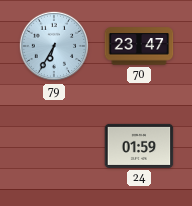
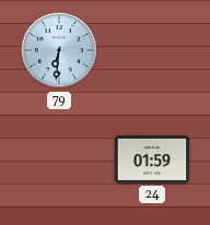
79: 6:35 -> 6:31
70: 23:47 -> none
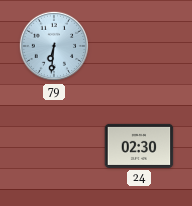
24: 01:59 -> 02:30
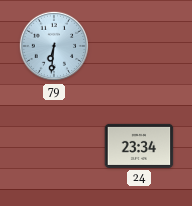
24: 02:30 -> 23:34
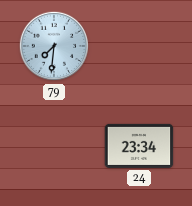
79: 6:31 -> 7:31
